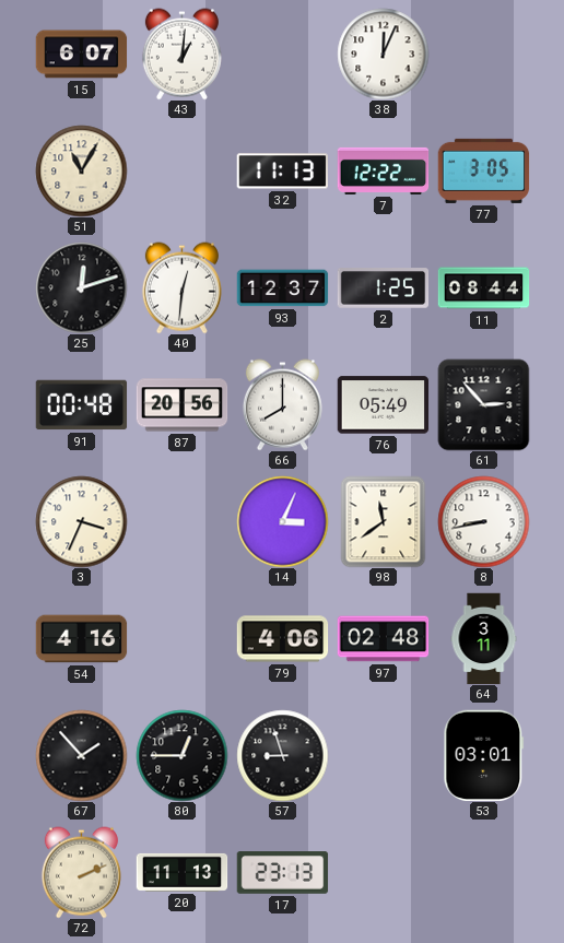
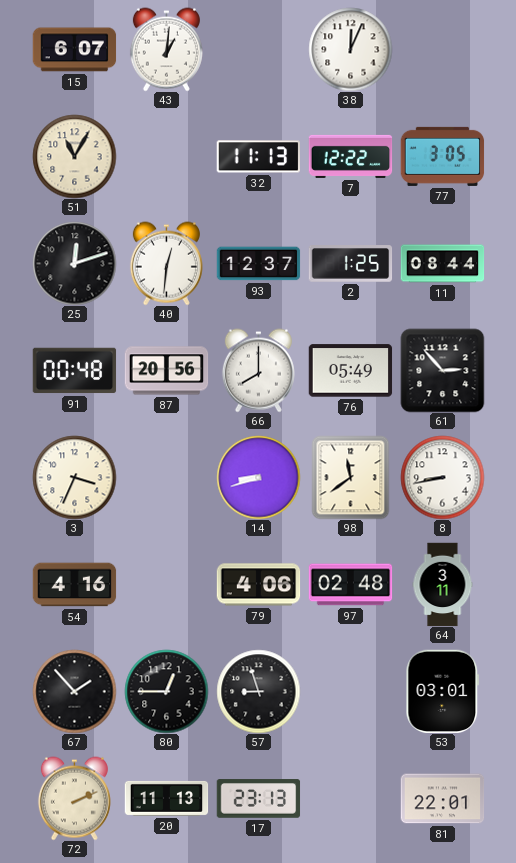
14: 3:04 -> 8:42
81: none -> 22:01
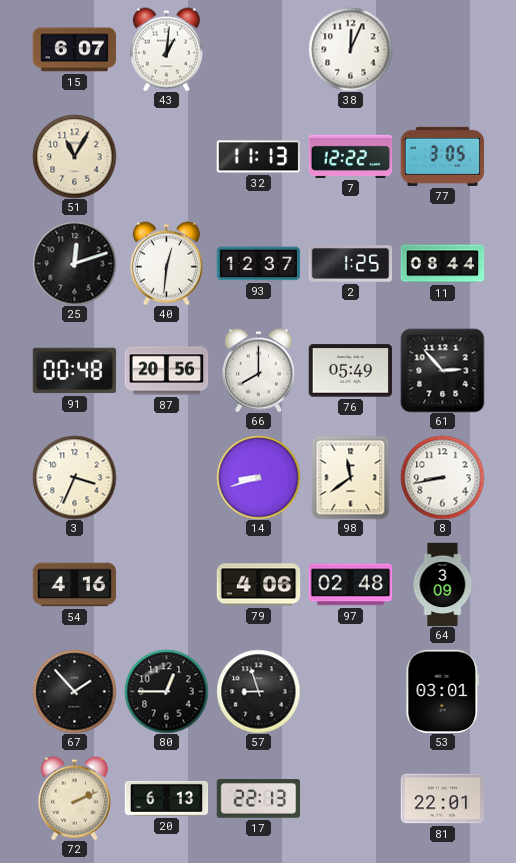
64: 3:11 -> 3:09
20: 11:13 -> 6:13
17: 23:13 -> 22:13
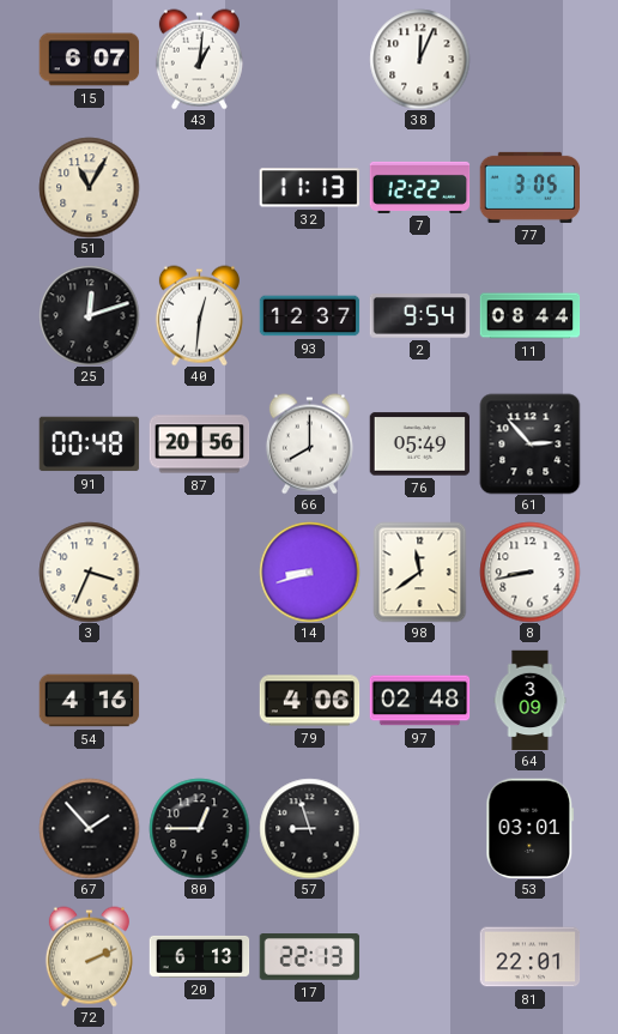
2: 1:25 -> 9:54
